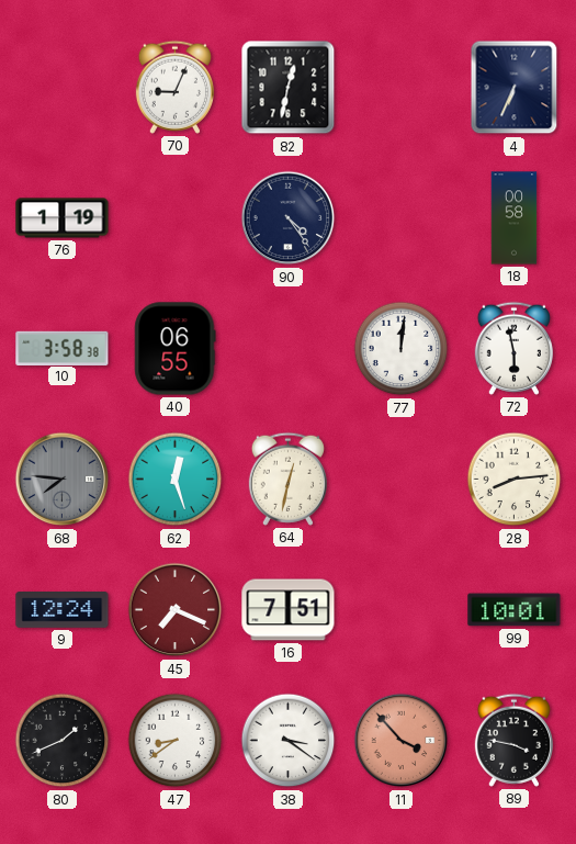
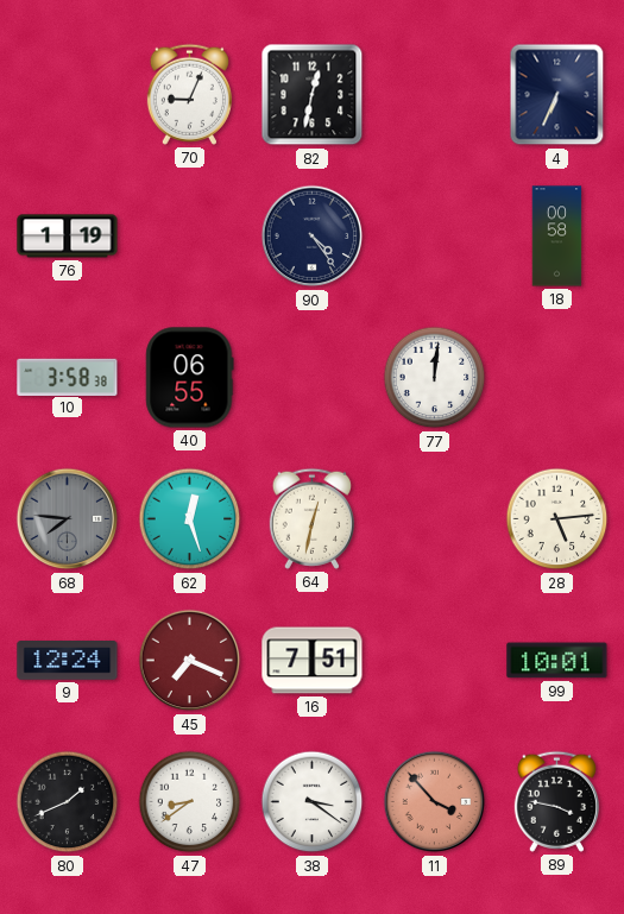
72: 5:58 -> none
28: 8:14 -> 5:14
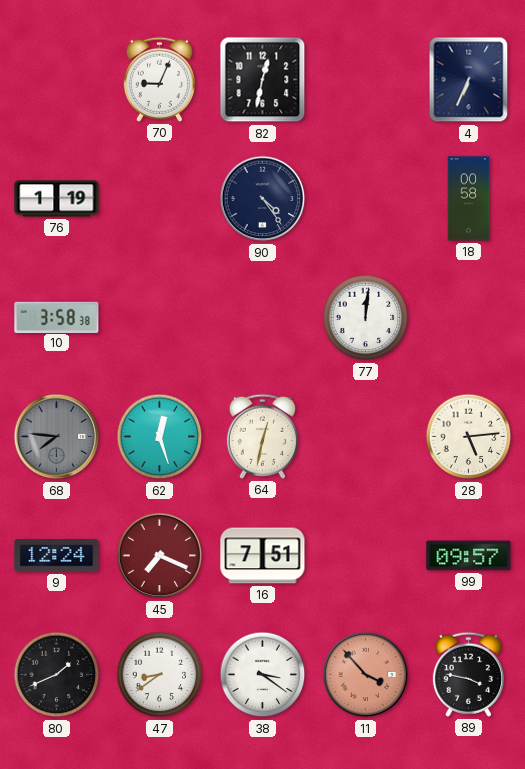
40: 06:55 -> none
99: 10:01 -> 09:57
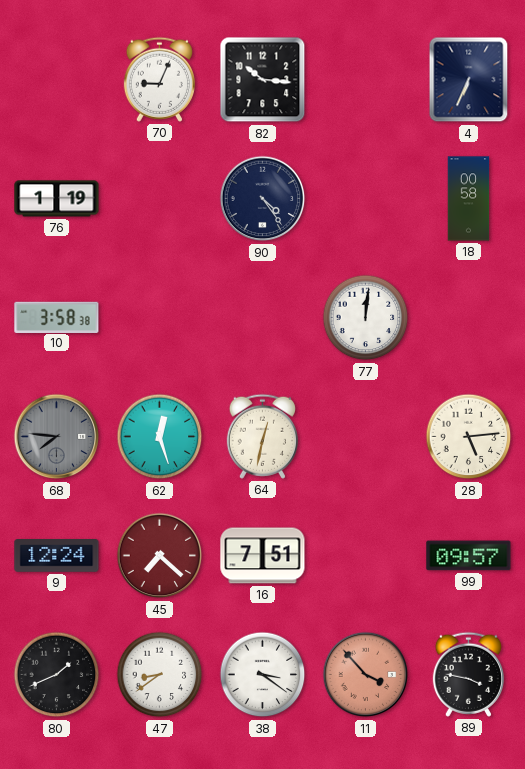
82: 12:32 -> 10:16
45: 7:19 -> 7:22
